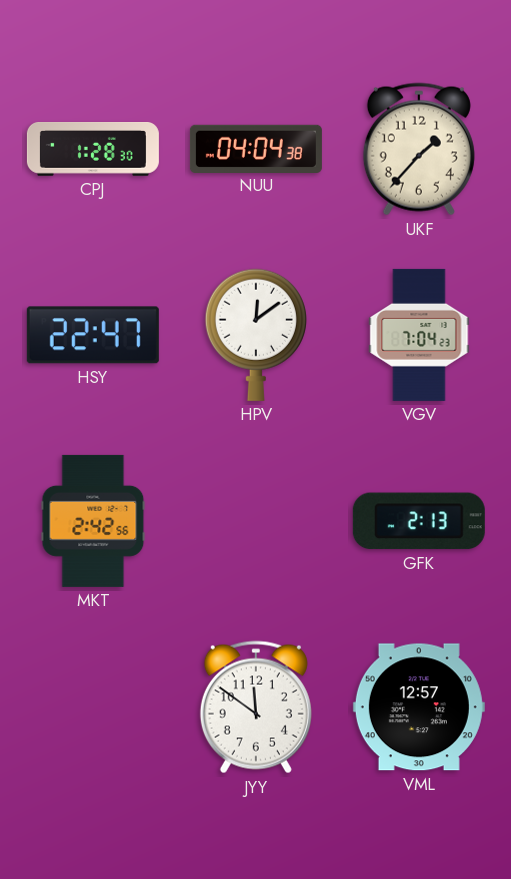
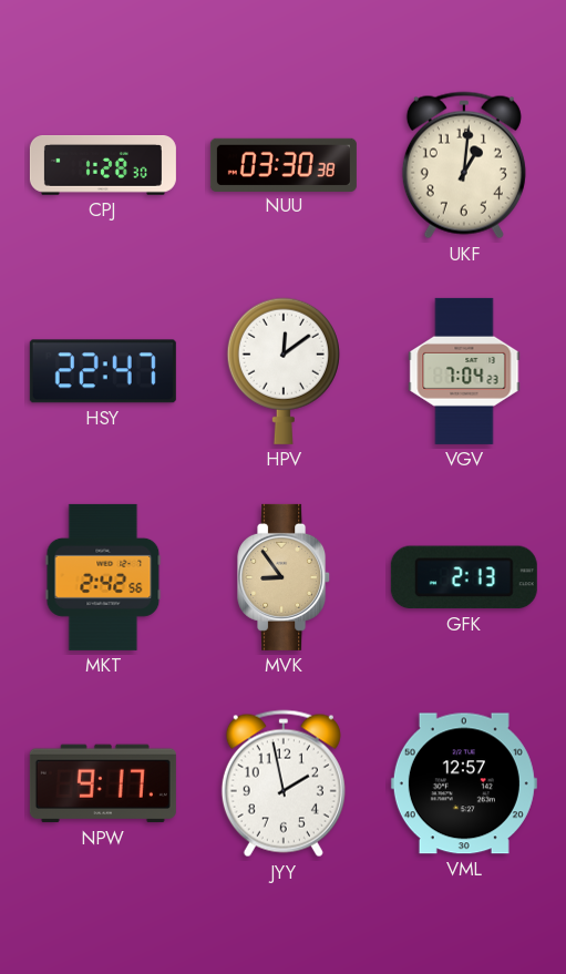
NUU: 04:04 -> 03:30
UKF: 1:37 -> 1:01
MVK: none -> 8:54
NPW: none -> 9:17
JYY: 11:51 -> 1:58
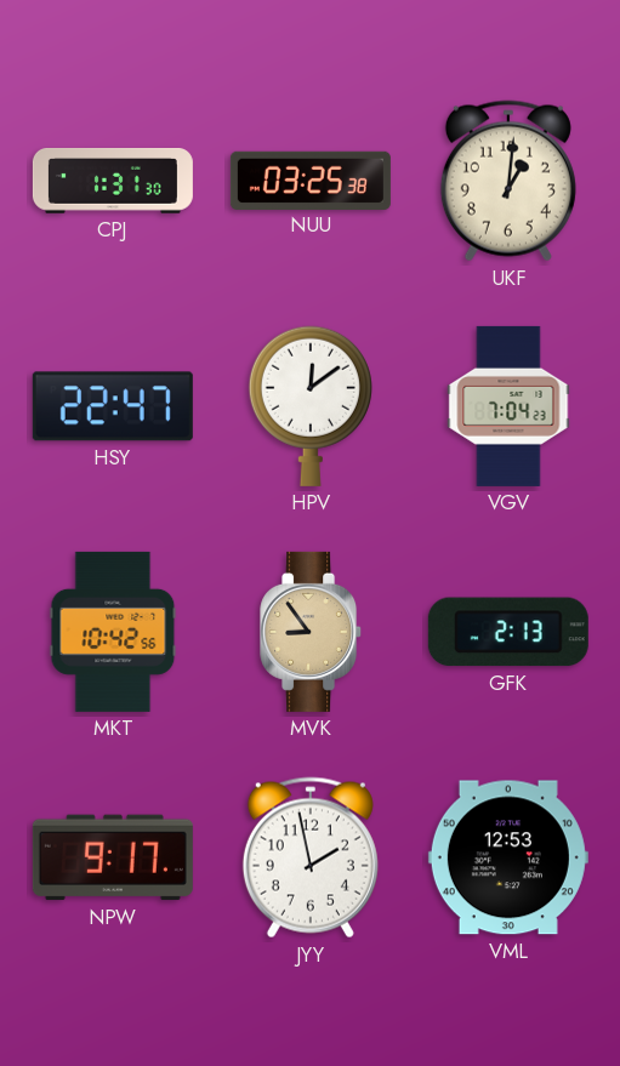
CPJ: 1:28 -> 1:31
NUU: 03:30 -> 03:25
MKT: 2:42 -> 10:42
VML: 12:57 -> 12:53
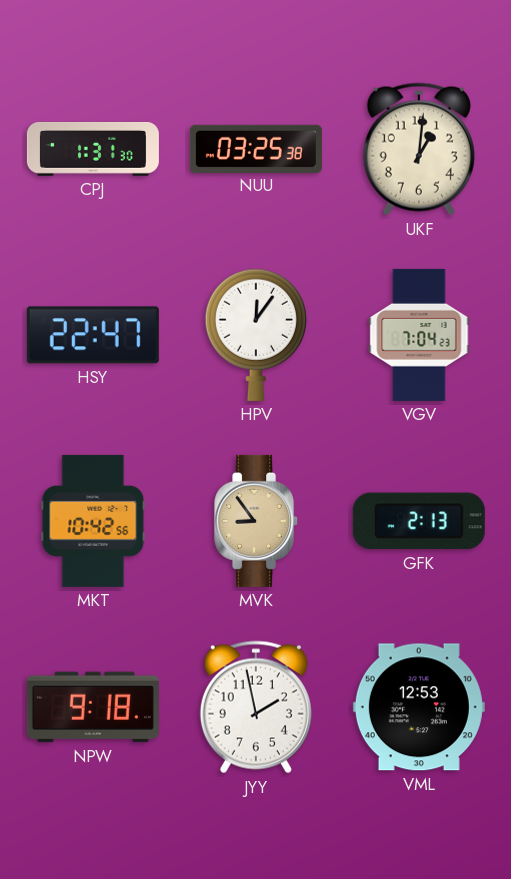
HPV: 12:09 -> 12:06
NPW: 9:17 -> 9:18
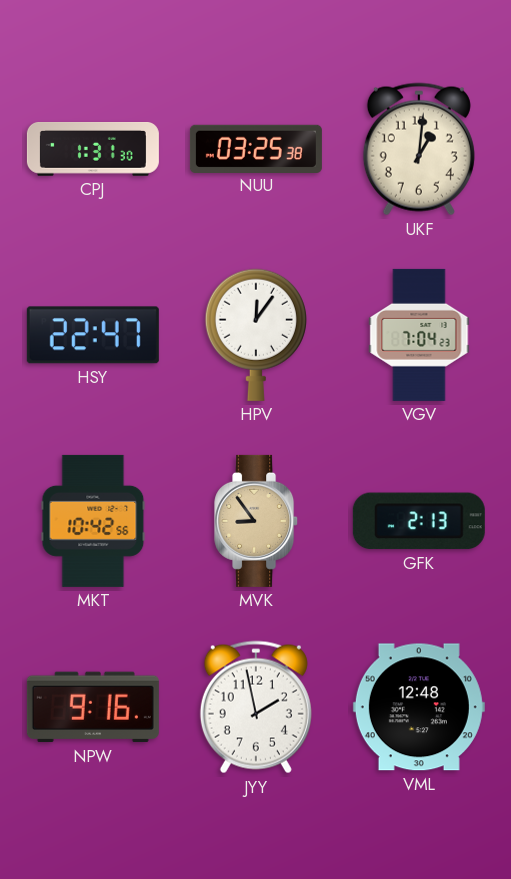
NPW: 9:18 -> 9:16
VML: 12:53 -> 12:48
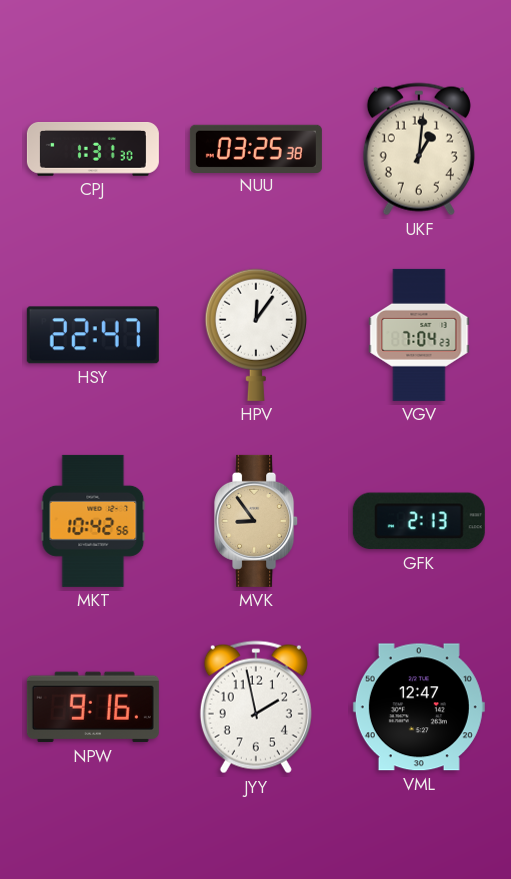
VML: 12:48 -> 12:47
